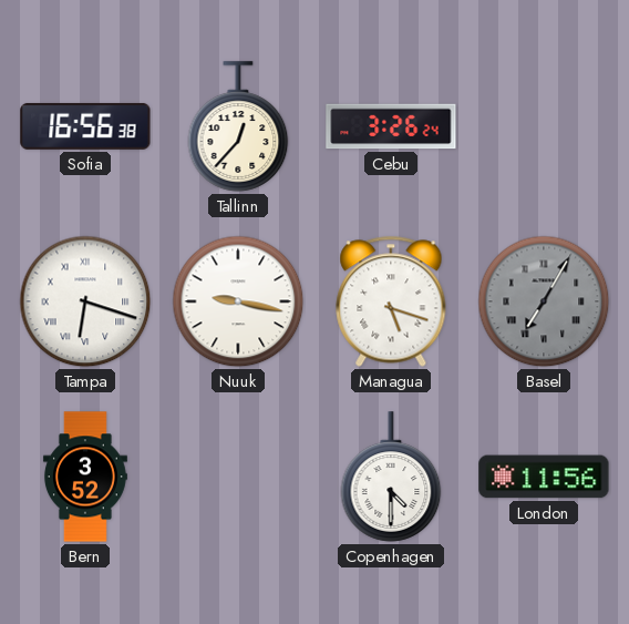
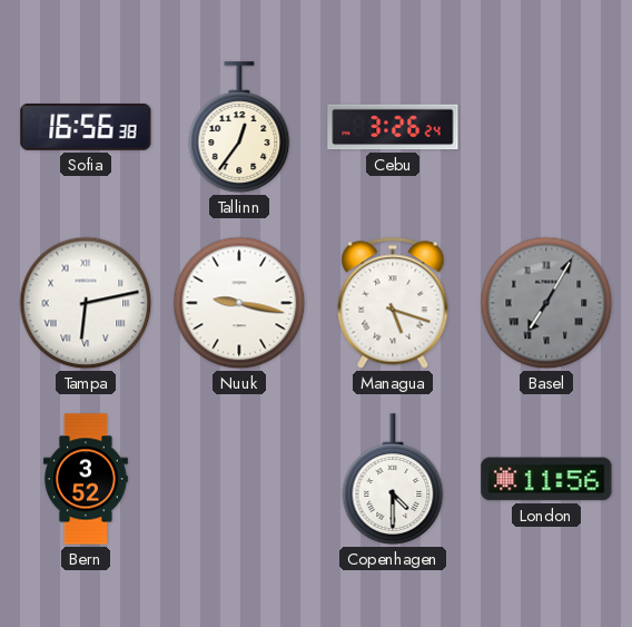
Tallinn: 12:37 -> 12:36
Tampa: 6:18 -> 6:13
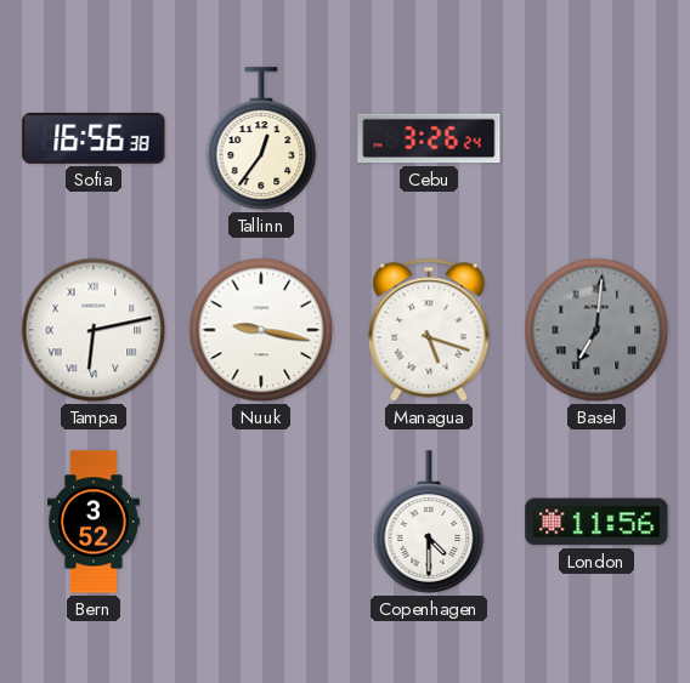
Basel: 7:05 -> 7:01
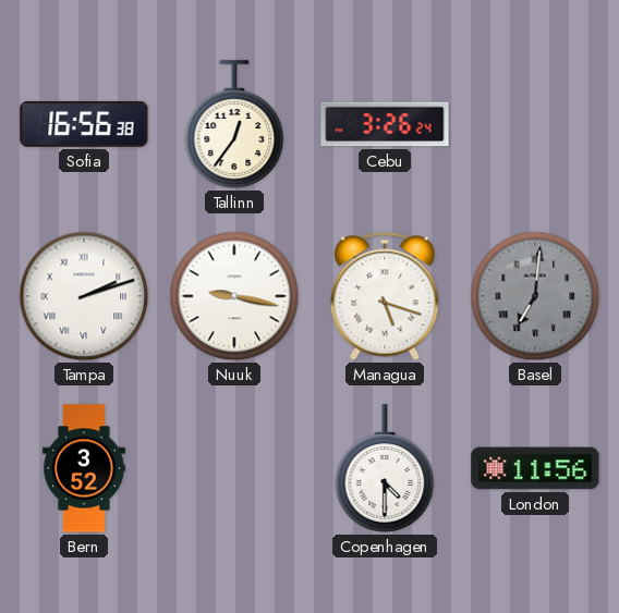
Tampa: 6:13 -> 2:12
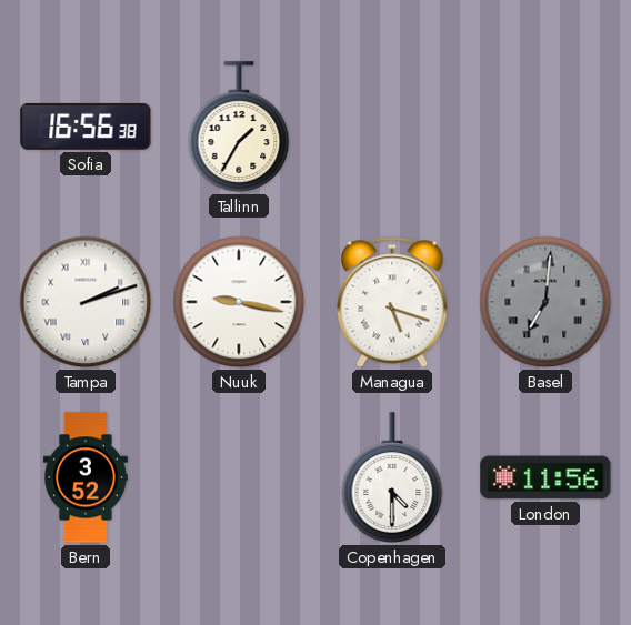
Tallinn: 12:36 -> 1:35
Cebu: 3:26 -> none
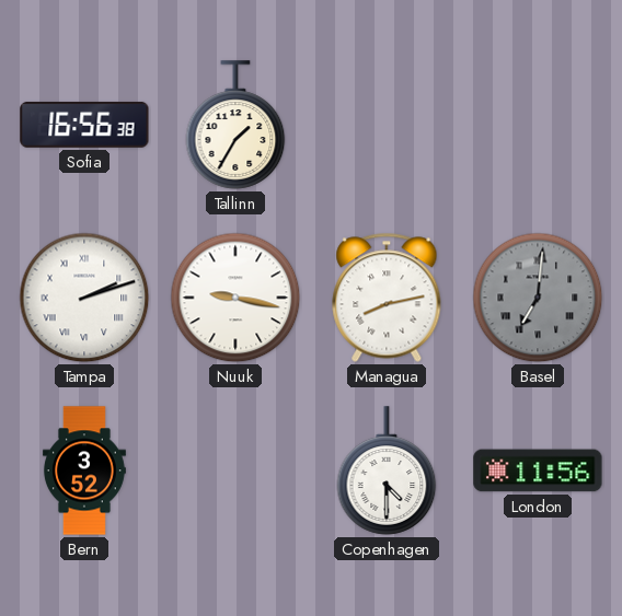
Managua: 5:18 -> 8:13
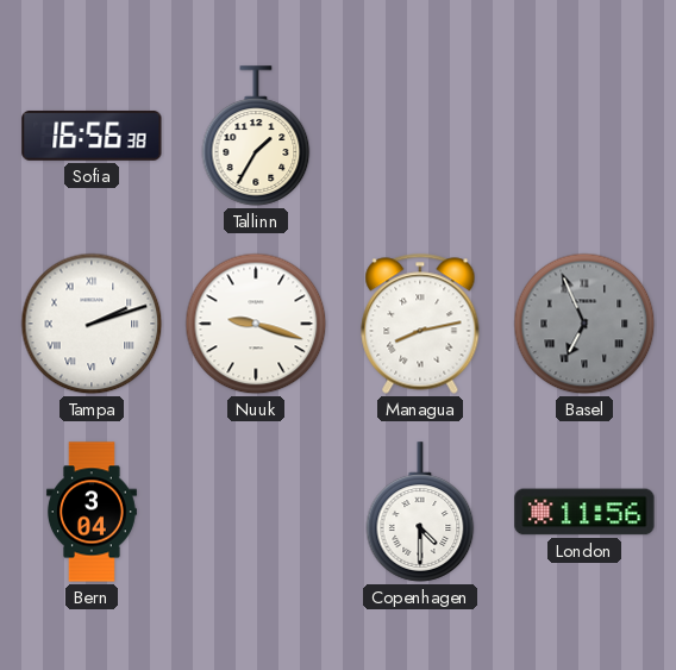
Nuuk: 9:17 -> 9:18
Basel: 7:01 -> 6:56
Bern: 3:52 -> 3:04
